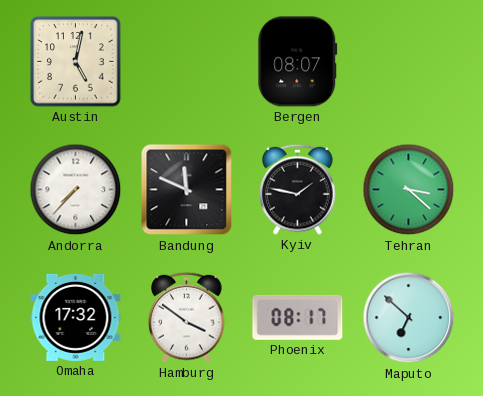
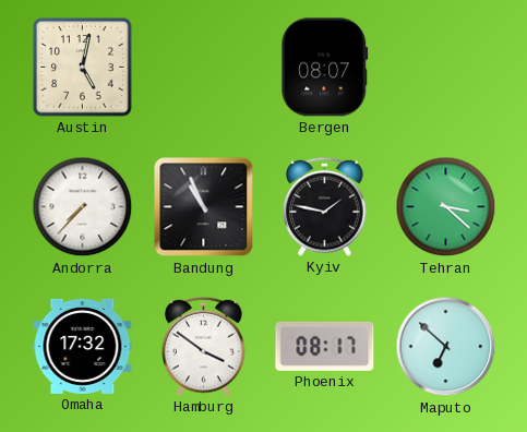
Bandung: 11:49 -> 10:56
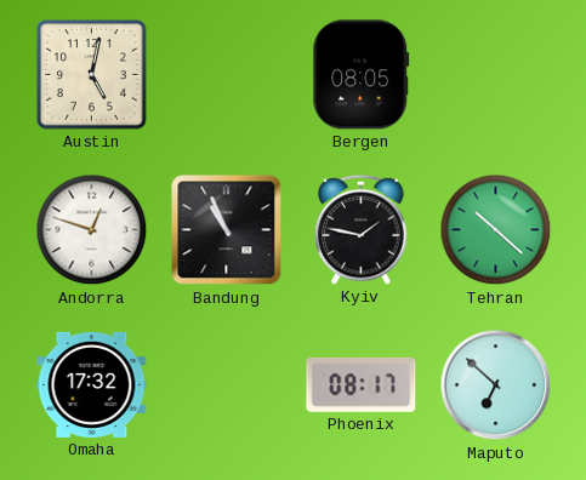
Bergen: 08:07 -> 08:05
Andorra: 7:37 -> 12:48
Tehran: 3:22 -> 10:22
Hamburg: 3:51 -> none
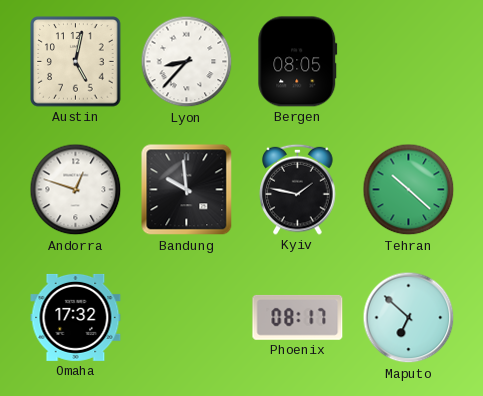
Lyon: none -> 8:37
Bandung: 10:56 -> 9:59
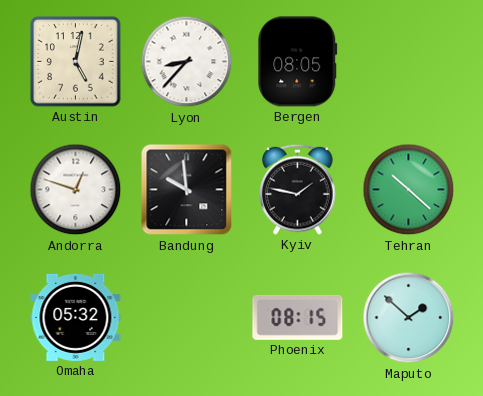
Omaha: 17:32 -> 05:32
Phoenix: 08:17 -> 08:15
Maputo: 6:52 -> 1:52
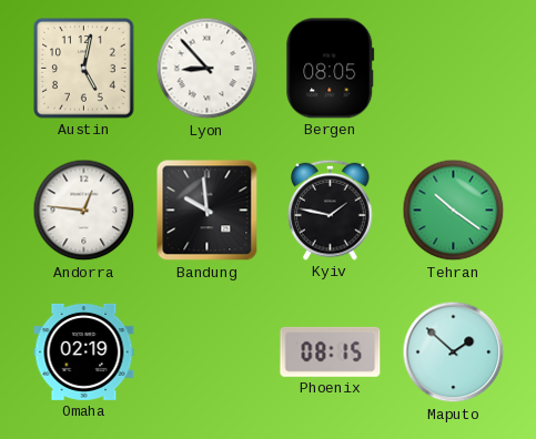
Lyon: 8:37 -> 8:53
Andorra: 12:48 -> 12:46
Tehran: 10:22 -> 10:21
Omaha: 05:32 -> 02:19
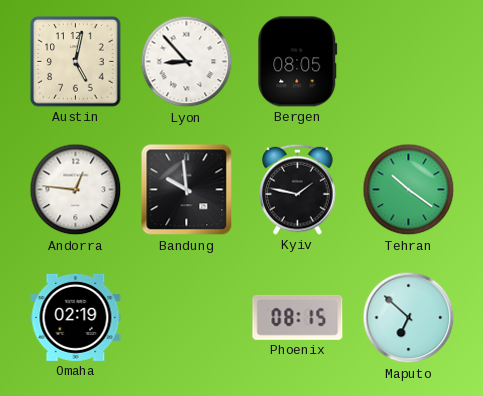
Maputo: 1:52 -> 6:52
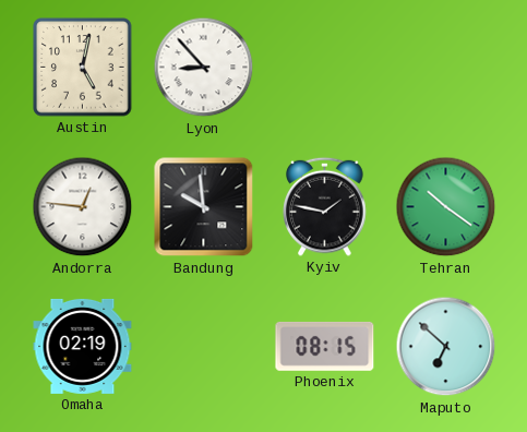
Bergen: 08:05 -> none
